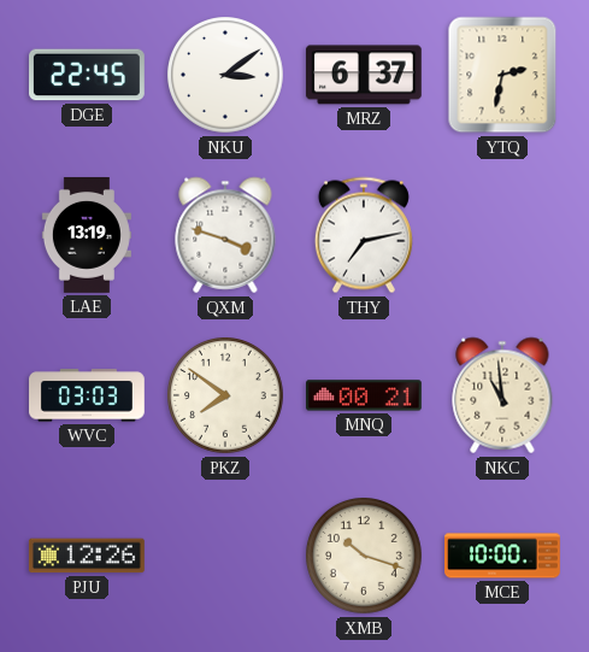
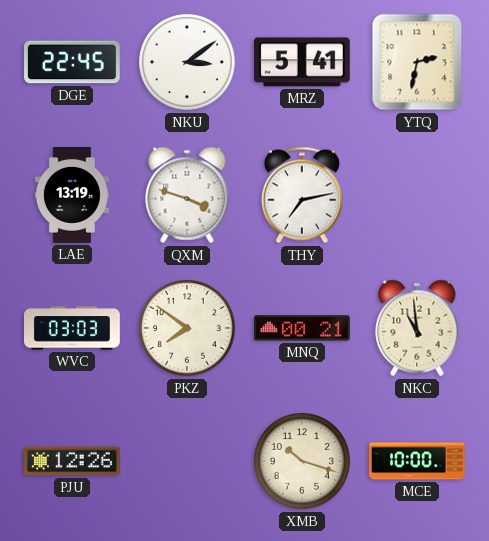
MRZ: 6:37 -> 5:41
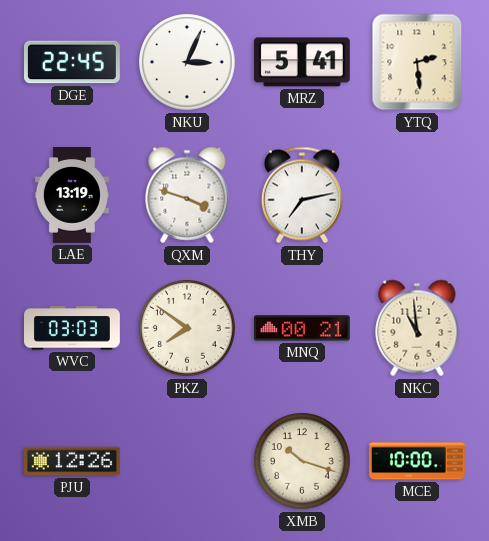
NKU: 3:09 -> 3:04
YTQ: 2:32 -> 2:29
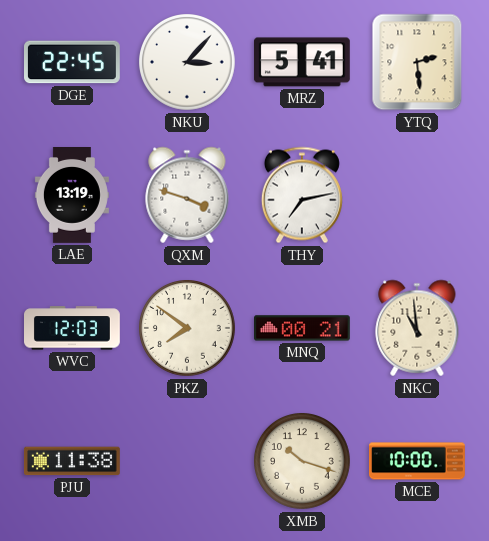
NKU: 3:04 -> 3:07
WVC: 03:03 -> 12:03
PJU: 12:26 -> 11:38
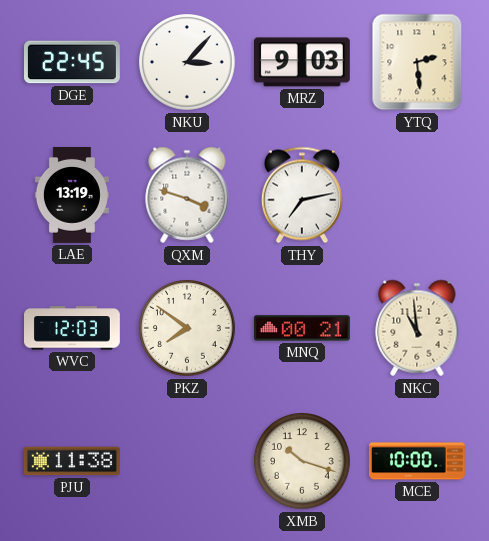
MRZ: 5:41 -> 9:03
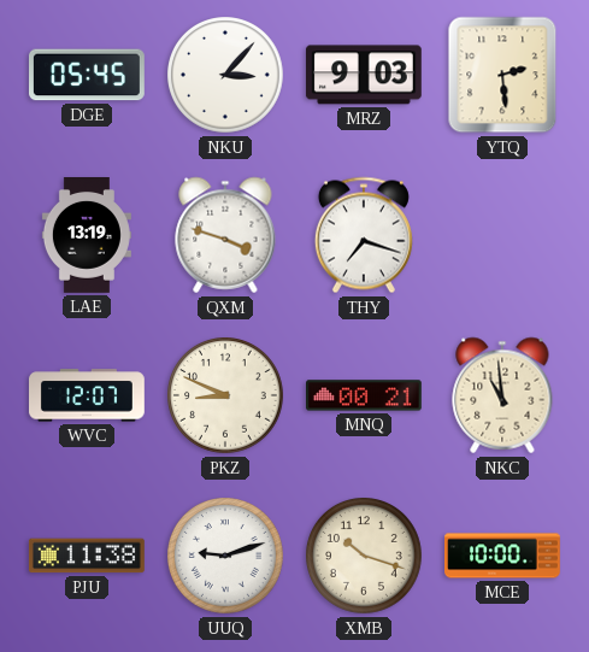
DGE: 22:45 -> 05:45
THY: 7:13 -> 7:18
WVC: 12:03 -> 12:07
PKZ: 7:51 -> 8:49
UUQ: none -> 9:12
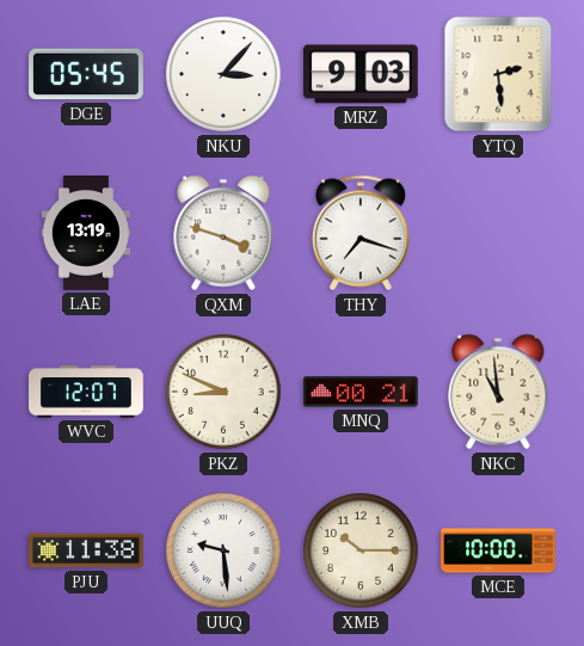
UUQ: 9:12 -> 9:29
XMB: 10:18 -> 10:15
